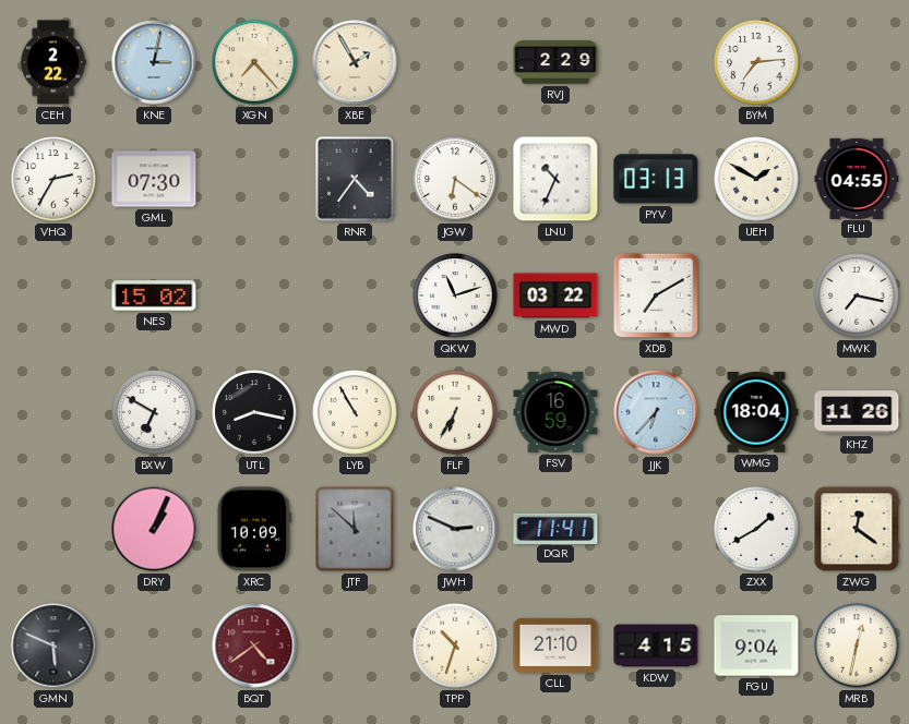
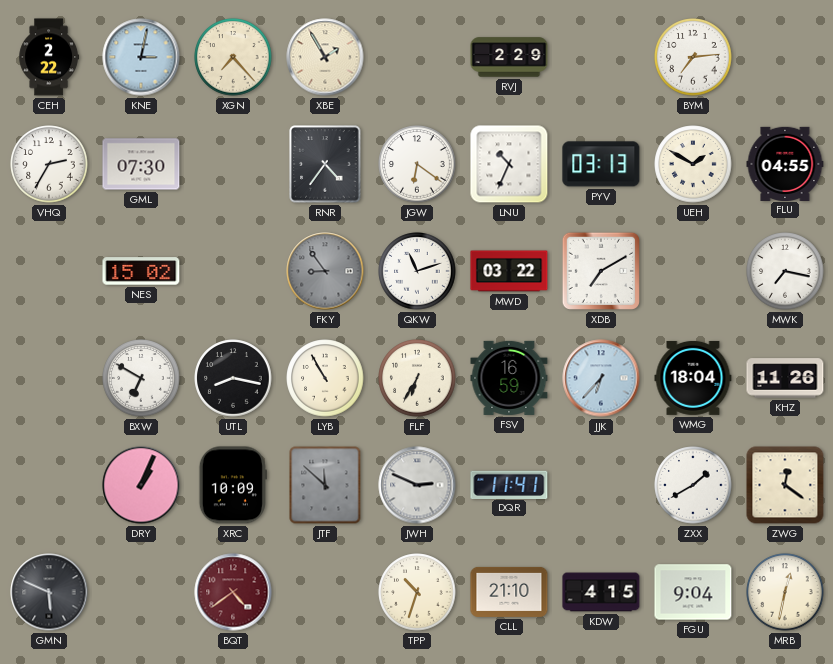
FKY: none -> 8:54
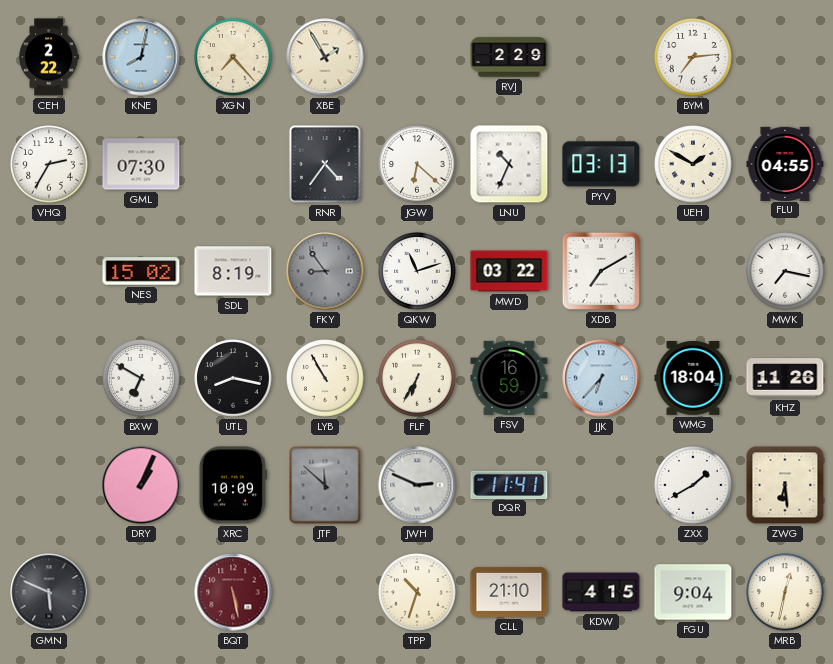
KNE: 3:02 -> 8:02
JGW: 6:21 -> 6:22
SDL: none -> 8:19
ZWG: 12:21 -> 6:29
BQT: 4:39 -> 5:28
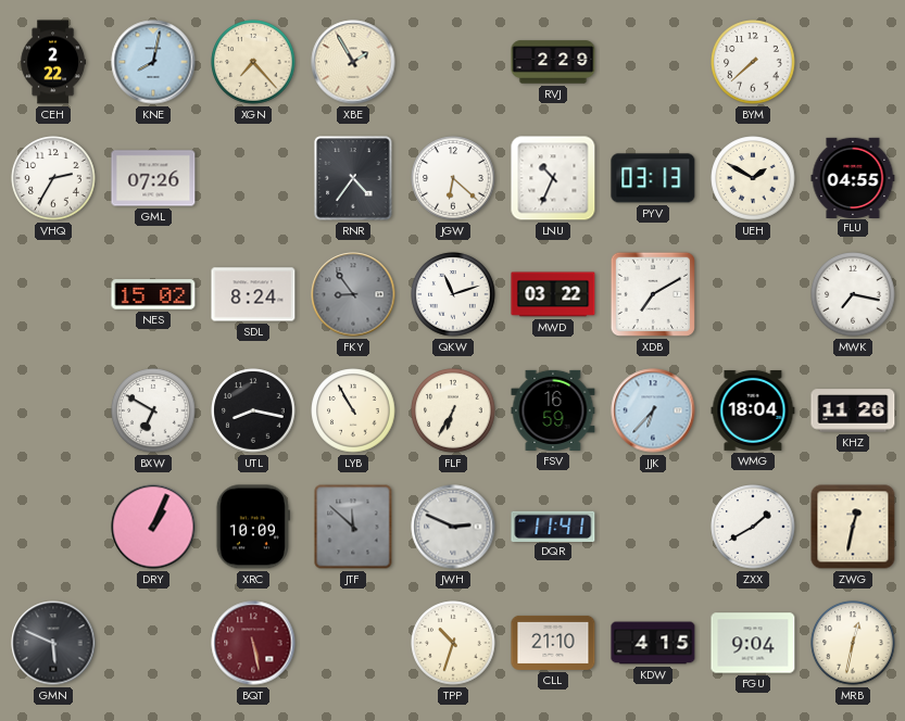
BYM: 7:14 -> 7:38
GML: 07:30 -> 07:26
SDL: 8:19 -> 8:24
ZWG: 6:29 -> 12:32
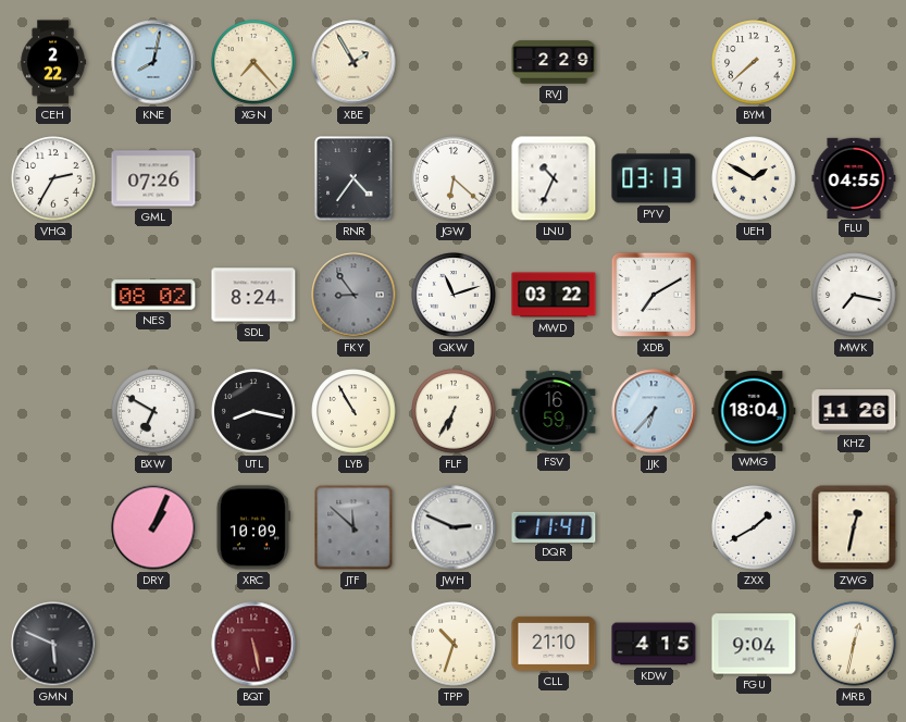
NES: 15:02 -> 08:02
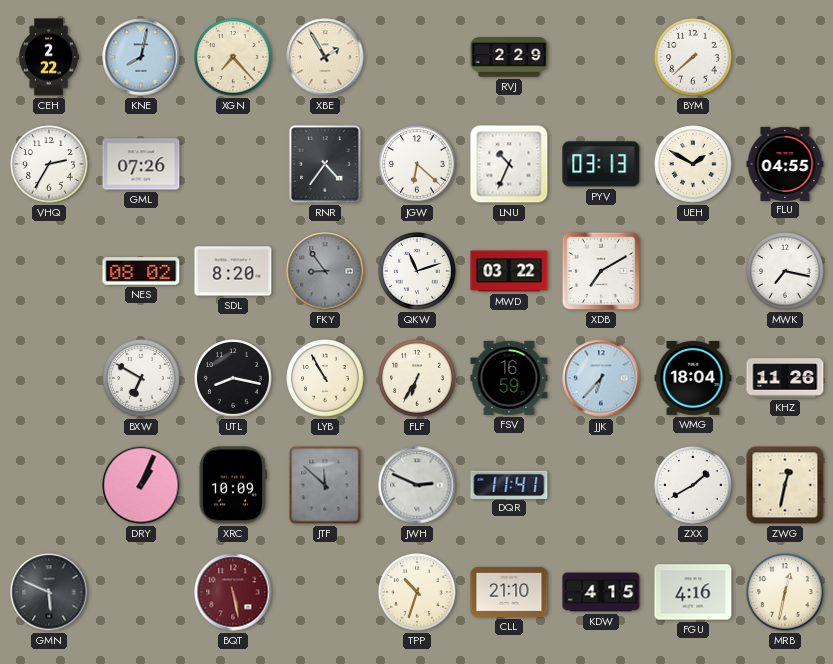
SDL: 8:24 -> 8:20
FGU: 9:04 -> 4:16
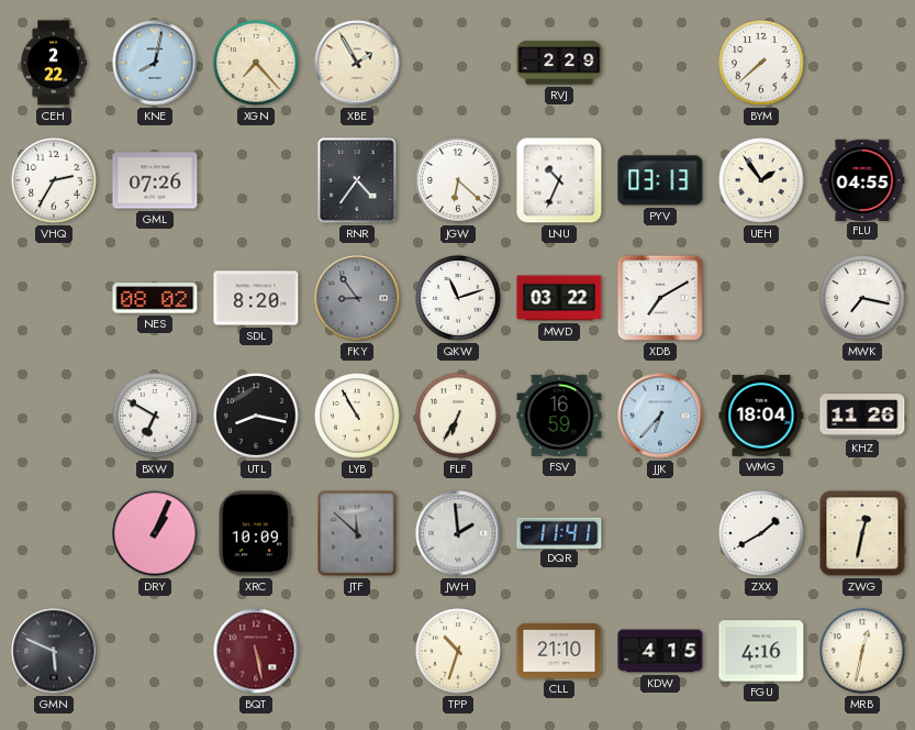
UEH: 1:50 -> 1:54
JWH: 2:49 -> 1:59
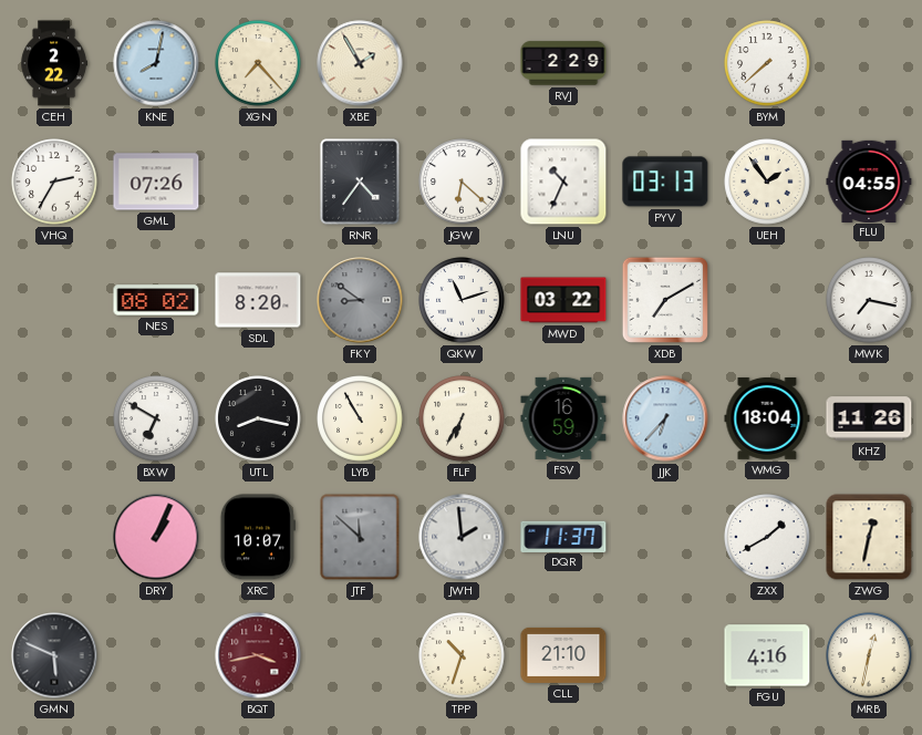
FKY: 8:54 -> 8:51
XRC: 10:09 -> 10:07
DQR: 11:41 -> 11:37
BQT: 5:28 -> 3:43
KDW: 4:15 -> none
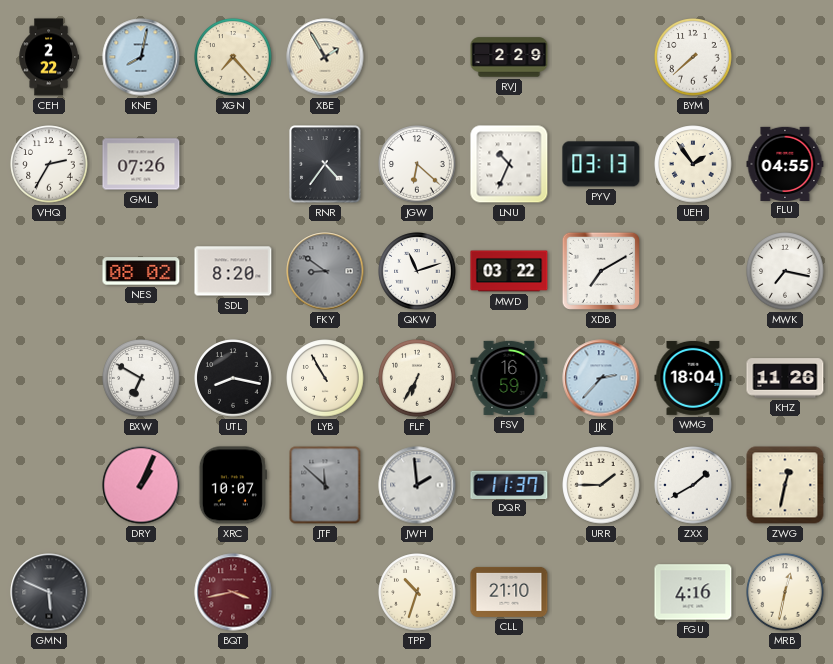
JJK: 6:37 -> 2:37
URR: none -> 1:45
